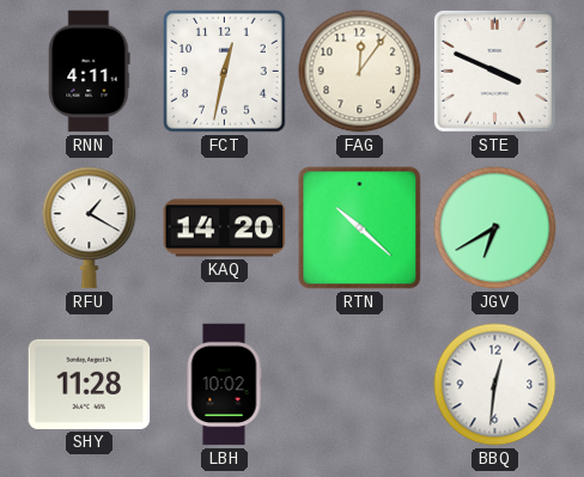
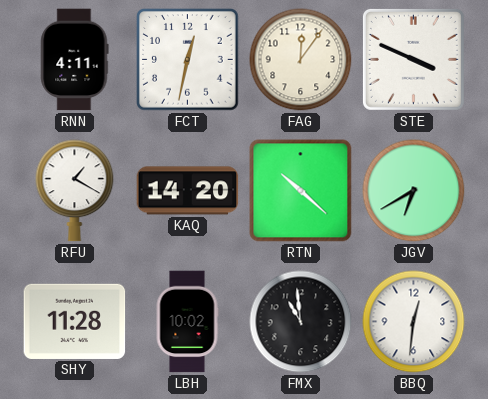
FMX: none -> 10:59
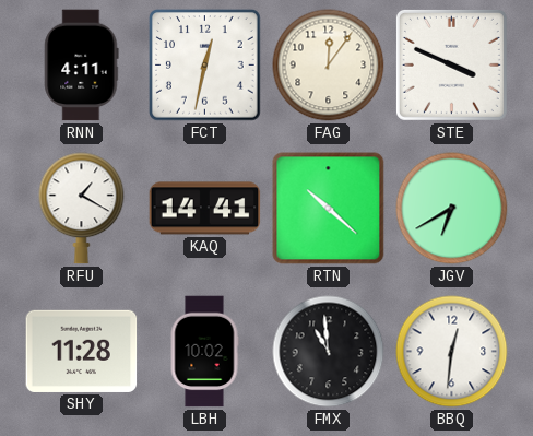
KAQ: 14:20 -> 14:41
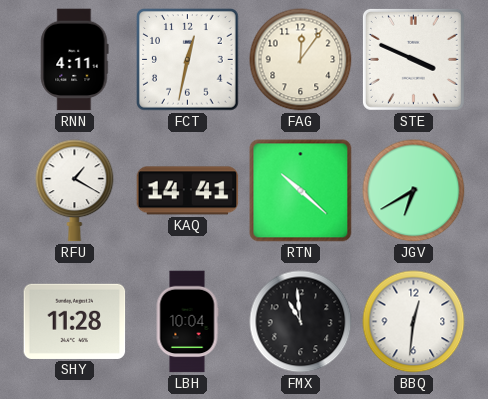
LBH: 10:02 -> 10:04
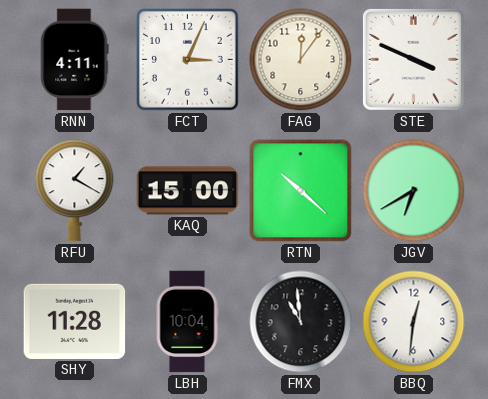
FCT: 12:32 -> 3:04
KAQ: 14:41 -> 15:00
